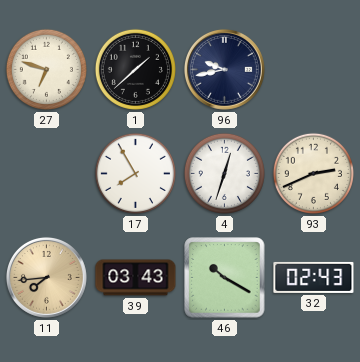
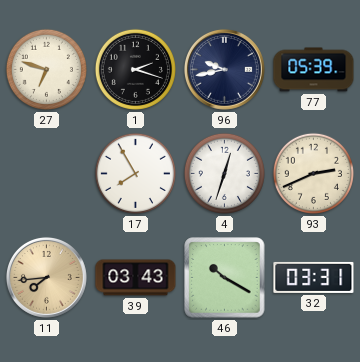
1: 1:38 -> 2:18
77: none -> 05:39
32: 02:43 -> 03:31
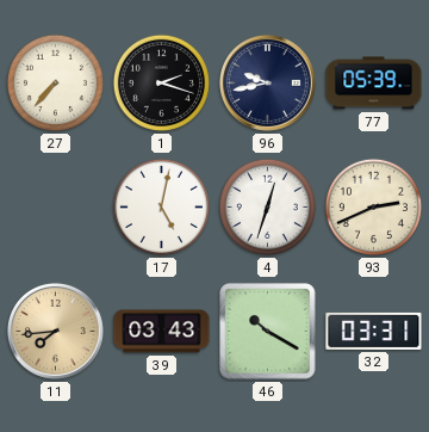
27: 6:48 -> 7:37
17: 7:55 -> 5:02
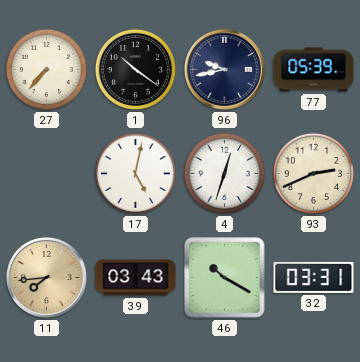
1: 2:18 -> 10:21
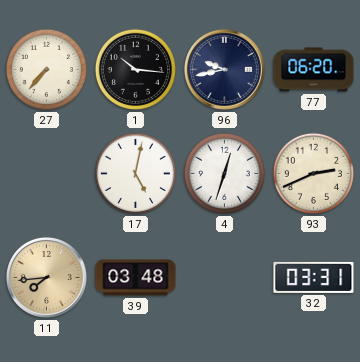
1: 10:21 -> 10:16
77: 05:39 -> 06:20
39: 03:43 -> 03:48
46: 10:20 -> none
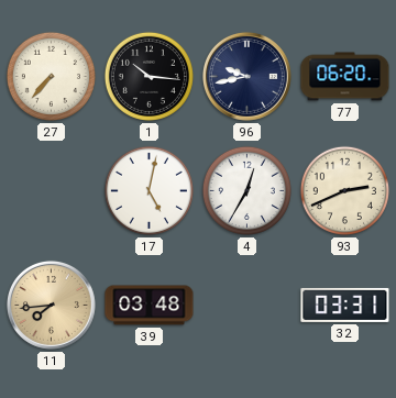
4: 12:33 -> 12:35
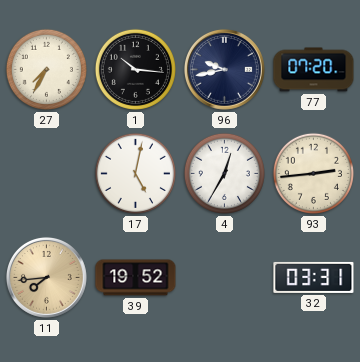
27: 7:37 -> 7:35
77: 06:20 -> 07:20
93: 2:41 -> 2:44
39: 03:48 -> 19:52
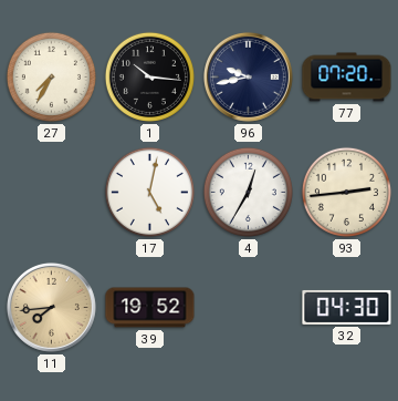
32: 03:31 -> 04:30
